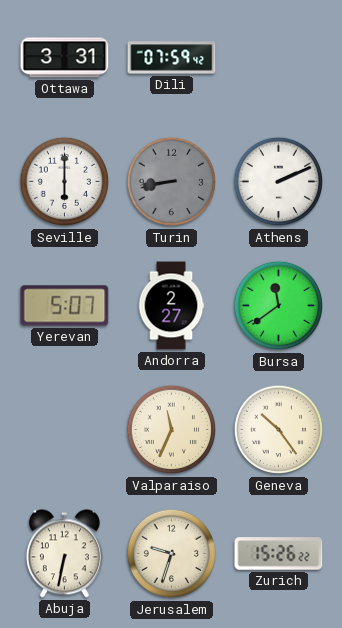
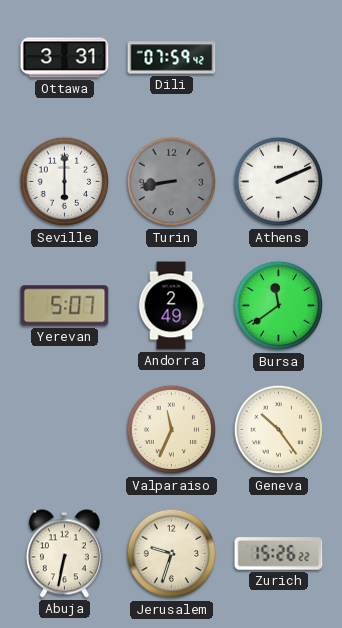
Andorra: 2:27 -> 2:49
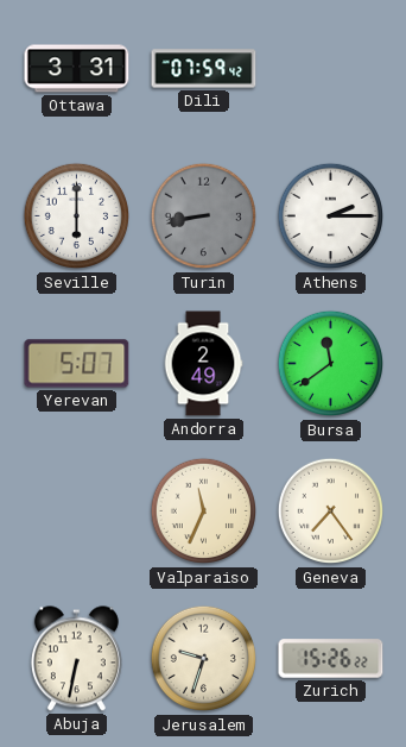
Athens: 2:11 -> 2:15
Geneva: 10:24 -> 7:24
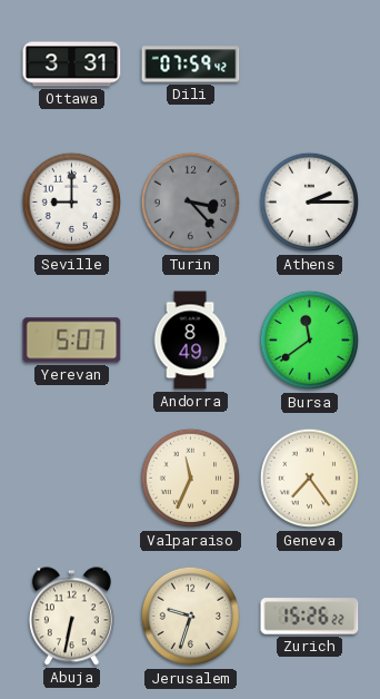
Seville: 6:00 -> 9:00
Turin: 8:43 -> 3:23
Andorra: 2:49 -> 8:49
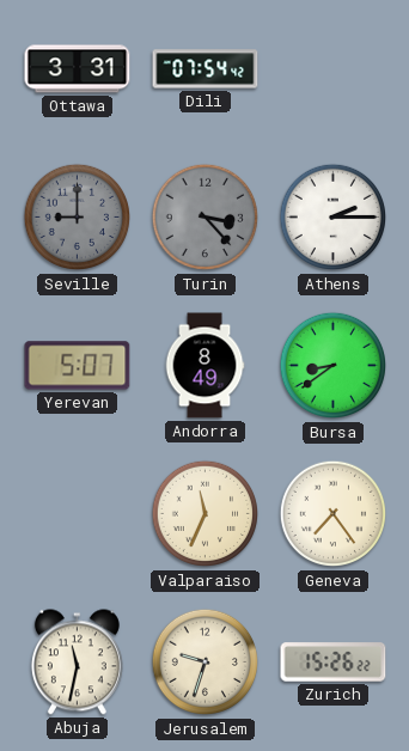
Dili: 07:59 -> 07:54
Seville dial: white -> grey
Bursa: 11:39 -> 8:39
Abuja: 6:32 -> 11:32
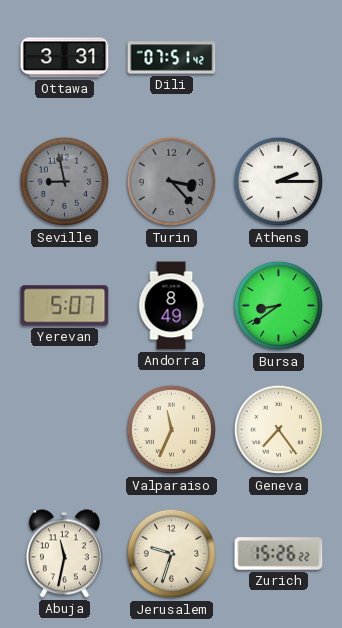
Dili: 07:54 -> 07:51
Seville: 9:00 -> 8:58
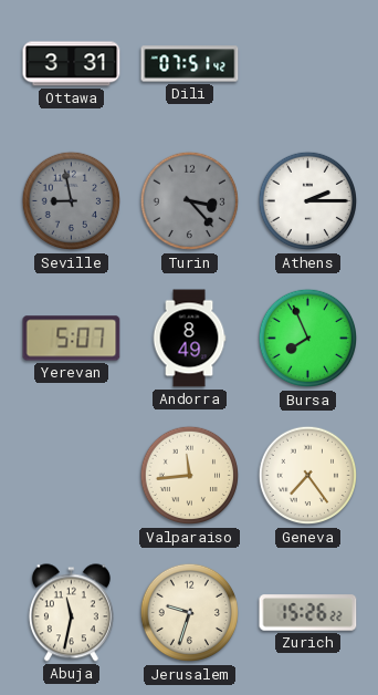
Bursa: 8:39 -> 7:56
Valparaiso: 11:34 -> 11:44
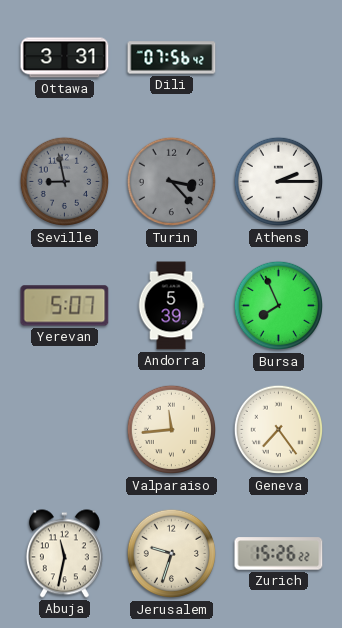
Dili: 07:51 -> 07:56
Andorra: 8:49 -> 5:39
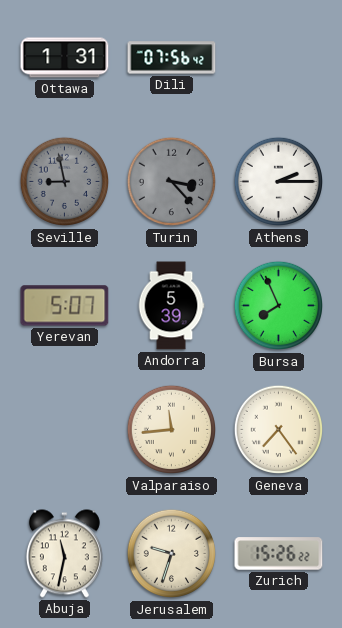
Ottawa: 3:31 -> 1:31
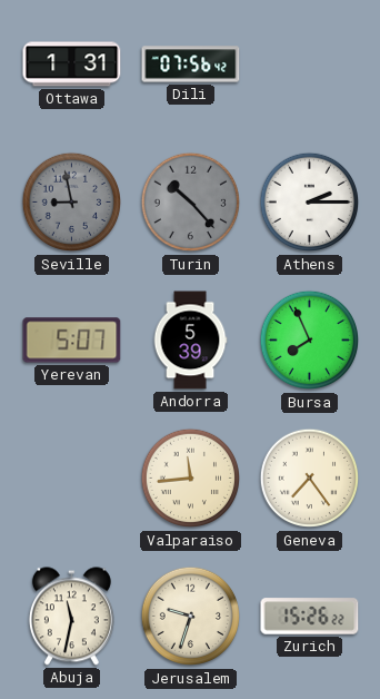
Turin: 3:23 -> 10:23
